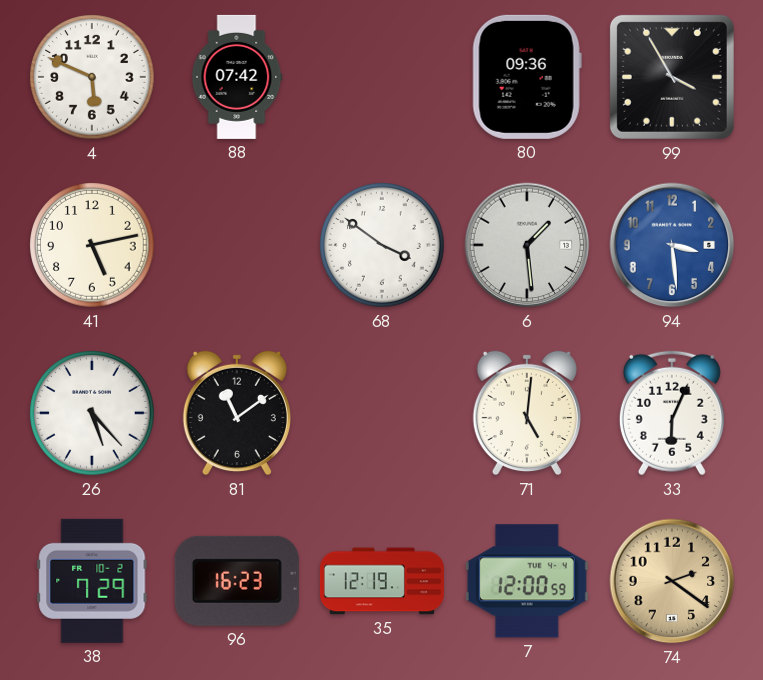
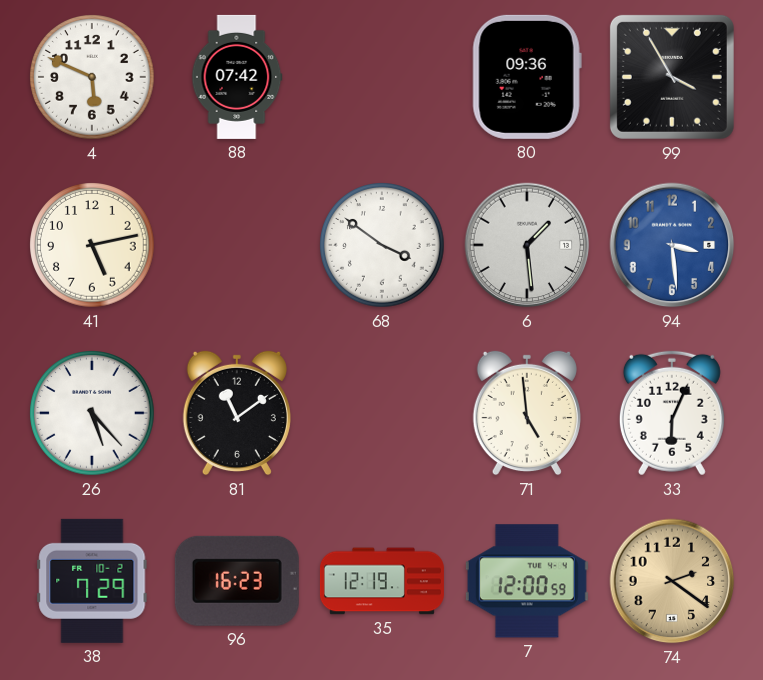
71: 5:01 -> 4:59
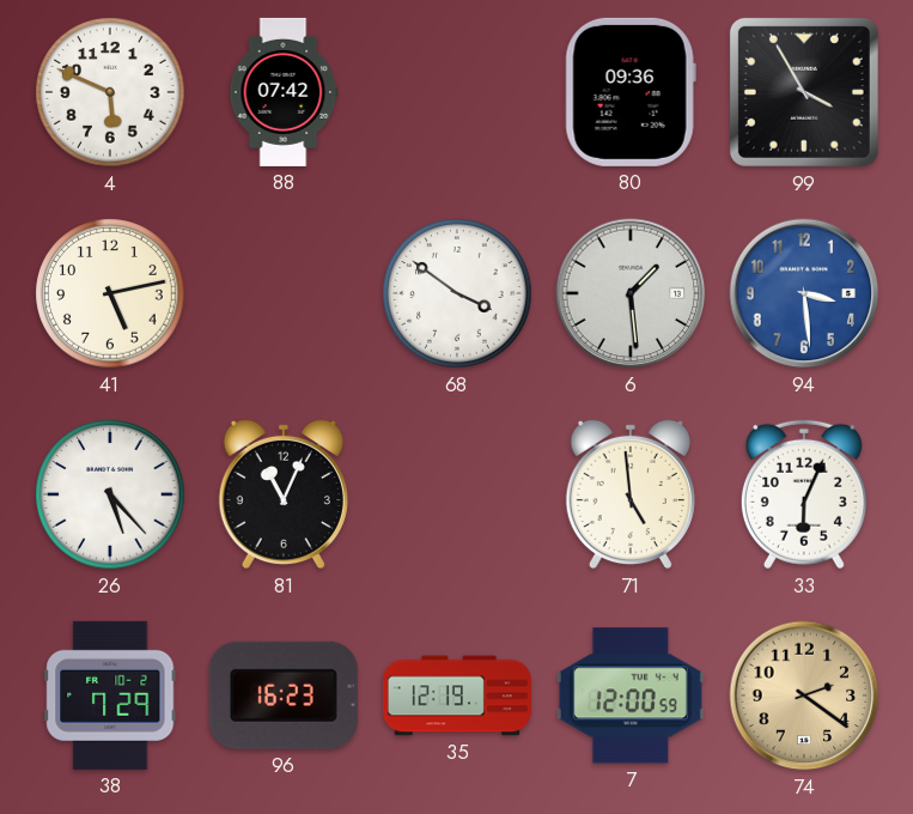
81: 11:09 -> 11:04
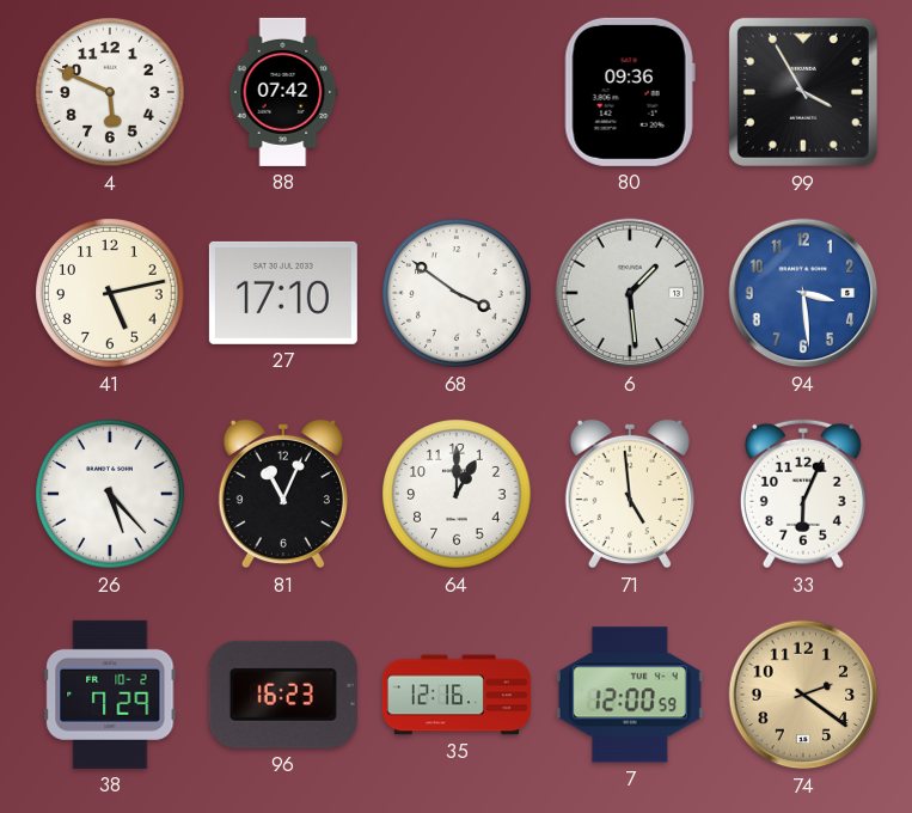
27: none -> 17:10
64: none -> 1:00
35: 12:19 -> 12:16
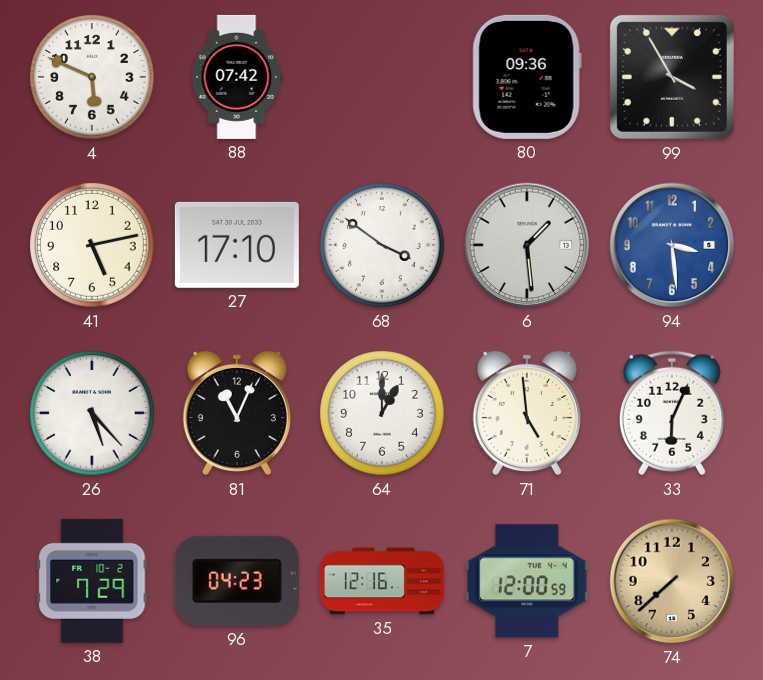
96: 16:23 -> 04:23
74: 2:21 -> 7:38
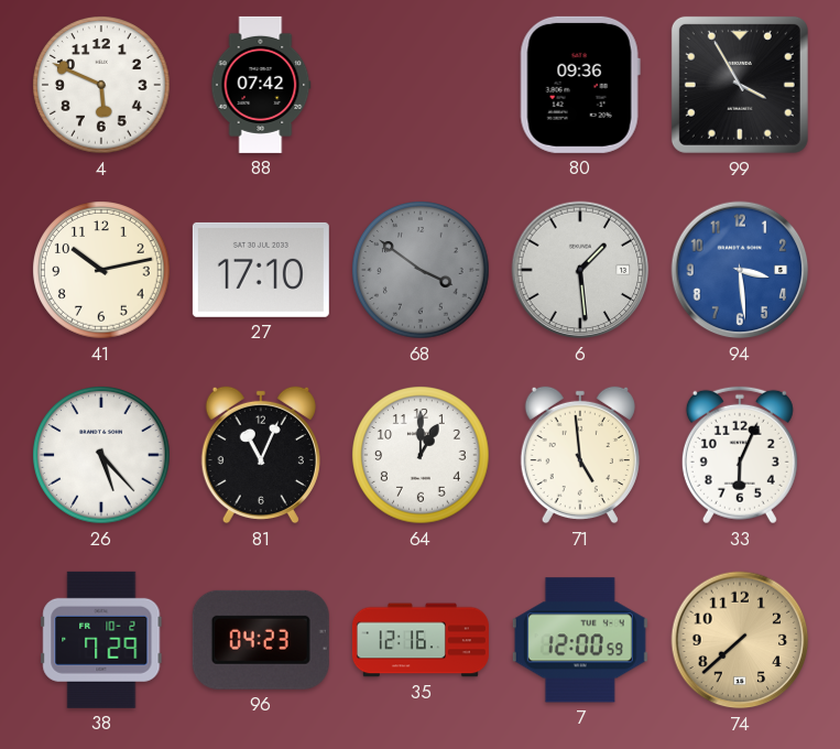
41: 5:13 -> 10:13
68 dial: white -> grey
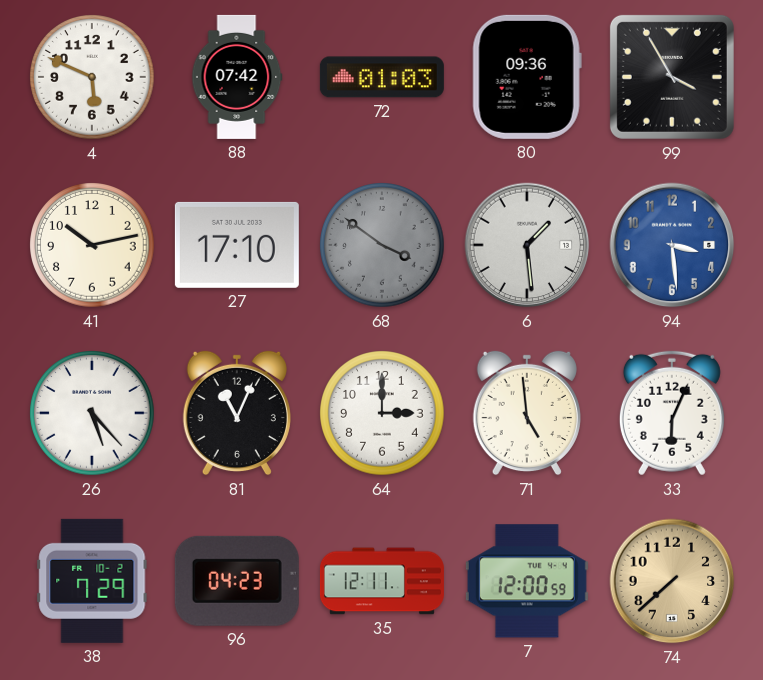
72: none -> 01:03
64: 1:00 -> 3:00
35: 12:16 -> 12:11
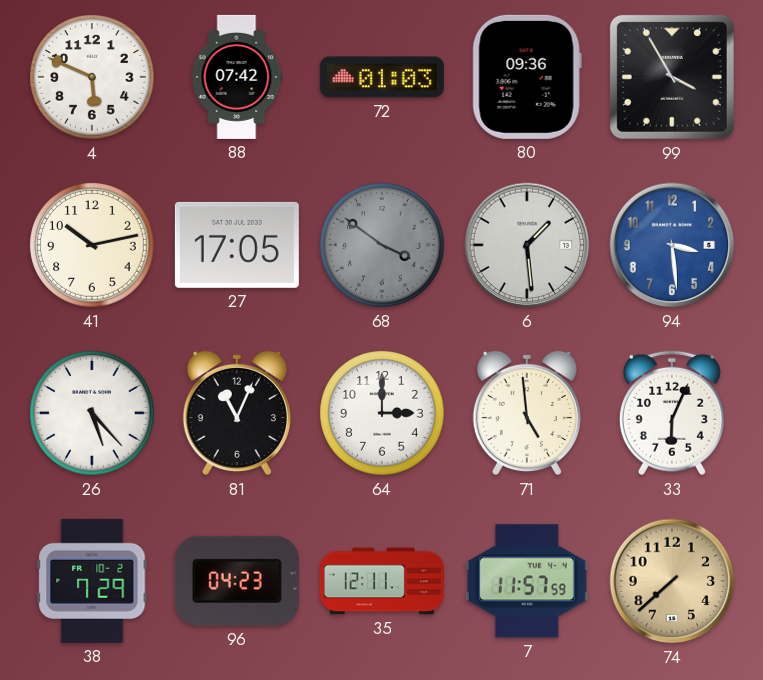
27: 17:10 -> 17:05
7: 12:00 -> 11:57
